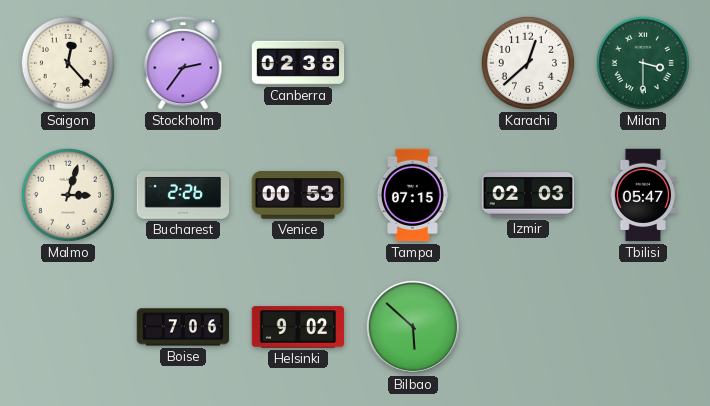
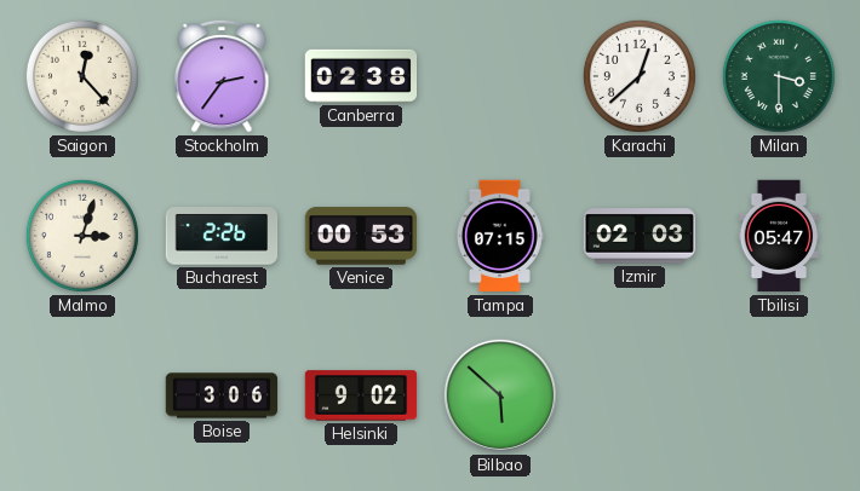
Boise: 7:06 -> 3:06
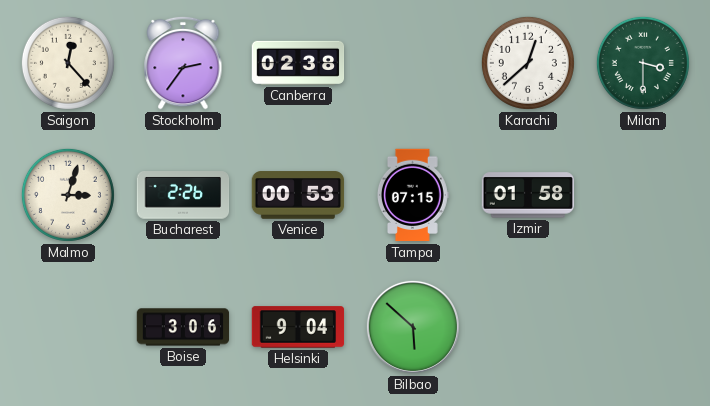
Izmir: 02:03 -> 01:58
Tbilisi: 05:47 -> none
Helsinki: 9:02 -> 9:04
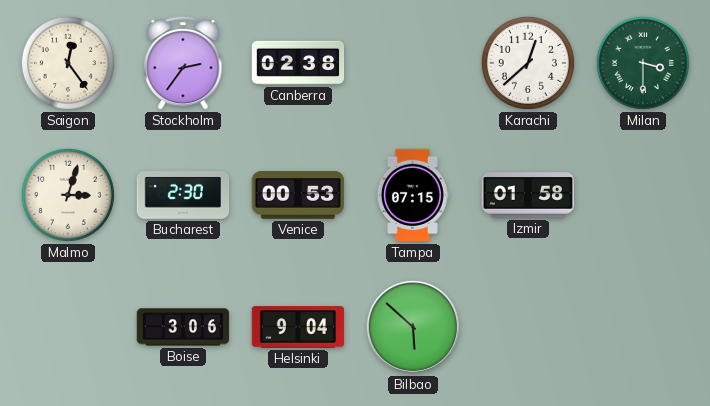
Saigon: 12:23 -> 12:24
Bucharest: 2:26 -> 2:30
